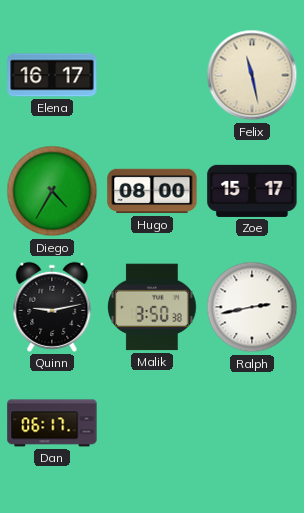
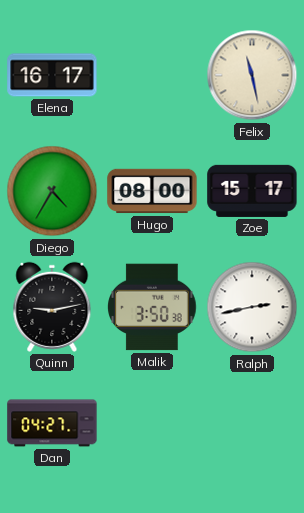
Dan: 06:17 -> 04:27
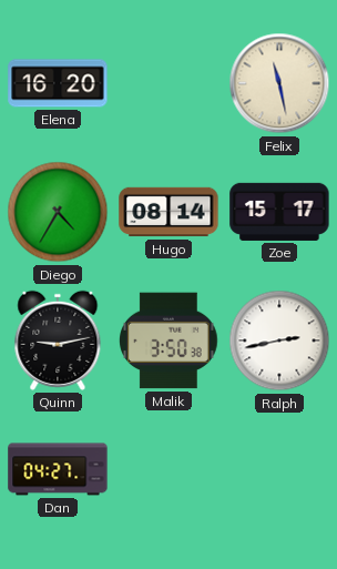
Elena: 16:17 -> 16:20
Hugo: 08:00 -> 08:14
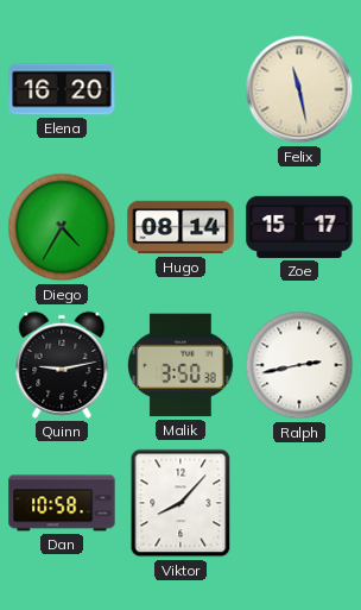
Dan: 04:27 -> 10:58
Viktor: none -> 8:07
